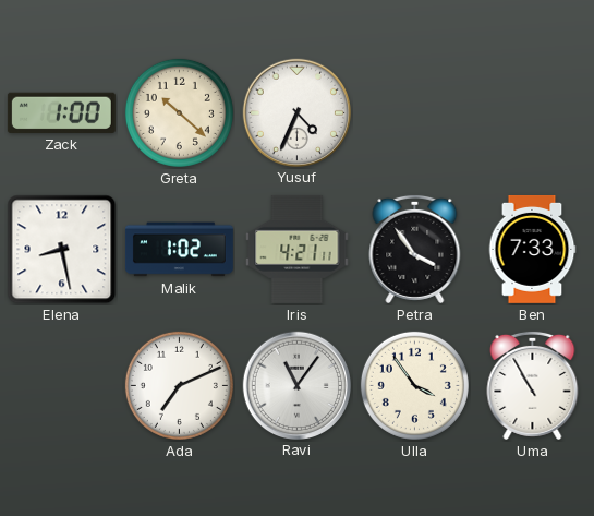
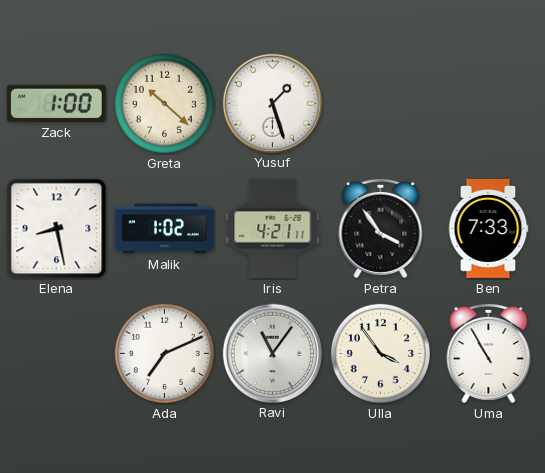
Yusuf: 4:34 -> 1:27
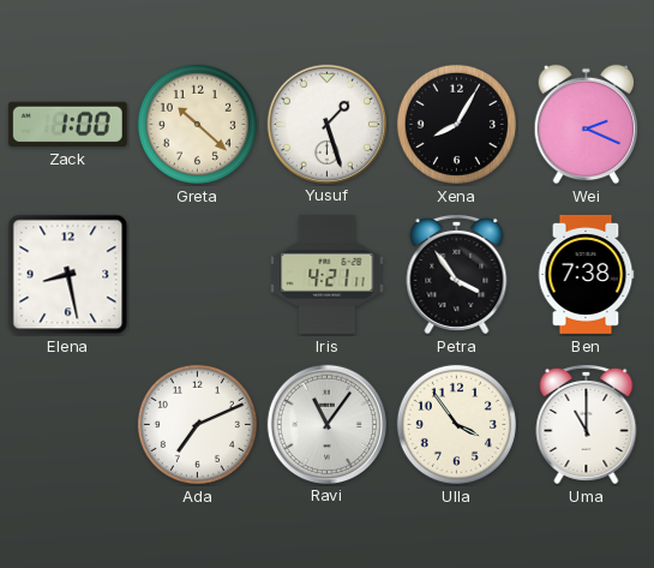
Xena: none -> 8:05
Wei: none -> 2:19
Malik: 1:02 -> none
Ben: 7:33 -> 7:38
Uma: 10:55 -> 11:00
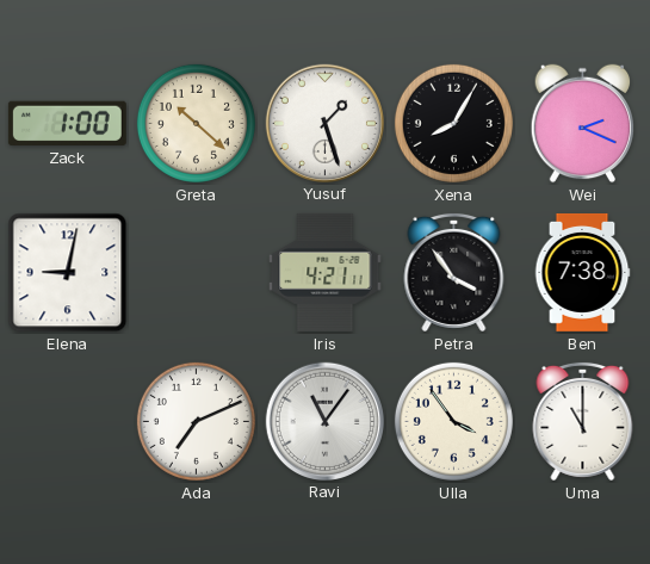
Elena: 8:28 -> 9:02
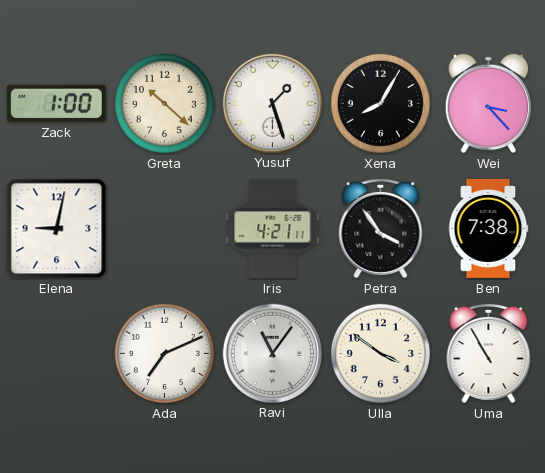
Wei: 2:19 -> 3:23
Ulla: 3:54 -> 3:51
Uma: 11:00 -> 10:55
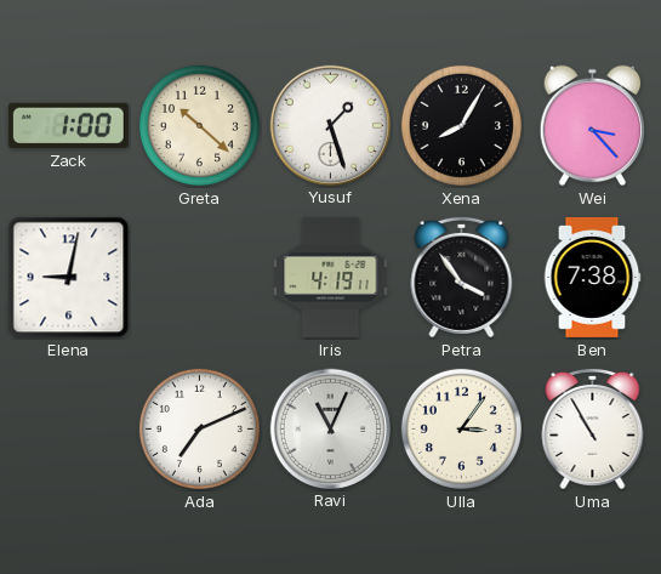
Iris: 4:21 -> 4:19
Ravi: 11:06 -> 11:04
Ulla: 3:51 -> 3:06
